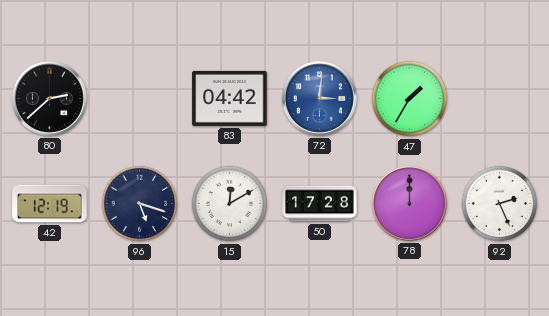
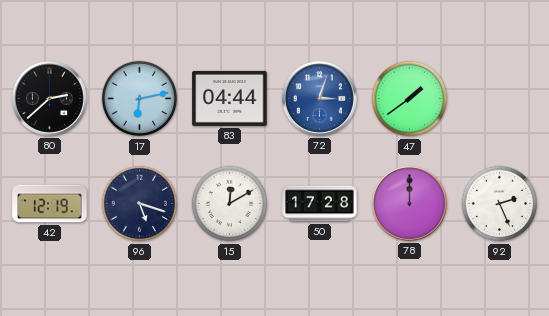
17: none -> 6:13
83: 04:42 -> 04:44
72: 3:01 -> 3:03
47: 1:35 -> 1:39
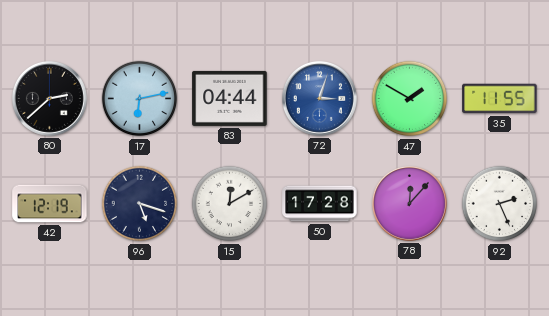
47: 1:39 -> 1:50
35: none -> 11:55
78: 12:00 -> 12:07
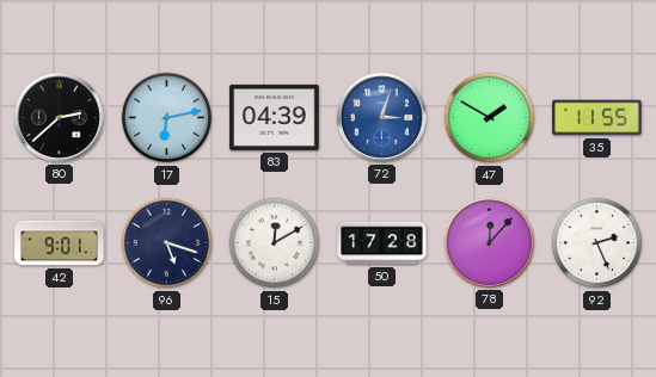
83: 04:44 -> 04:39
42: 12:19 -> 9:01
